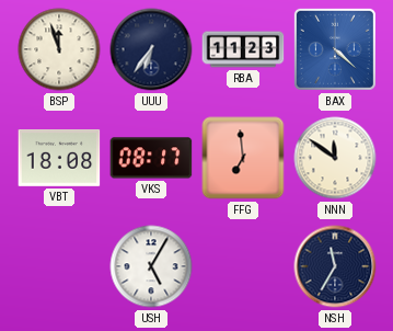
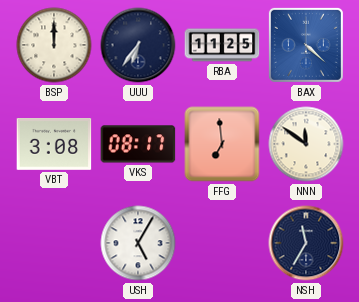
BSP: 11:57 -> 12:00
RBA: 11:23 -> 11:25
VBT: 18:08 -> 3:08
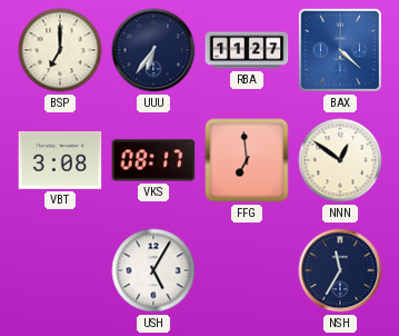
BSP: 12:00 -> 7:00
RBA: 11:25 -> 11:27
NNN: 11:51 -> 12:51
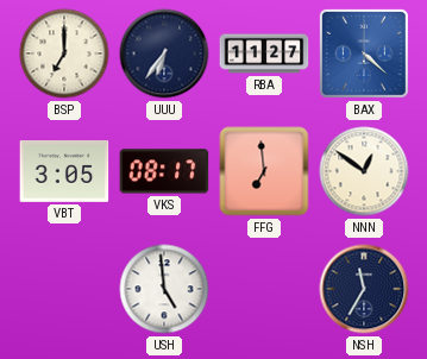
VBT: 3:08 -> 3:05
USH: 5:05 -> 4:59
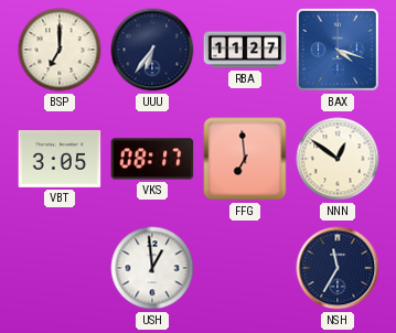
BAX: 4:22 -> 4:18
USH: 4:59 -> 12:59
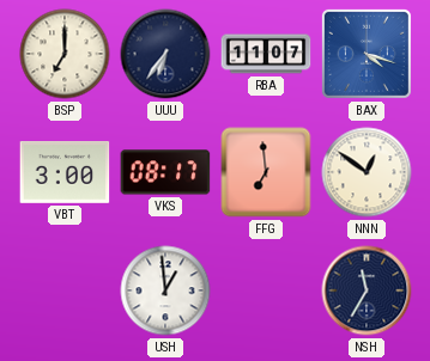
RBA: 11:27 -> 11:07
VBT: 3:05 -> 3:00
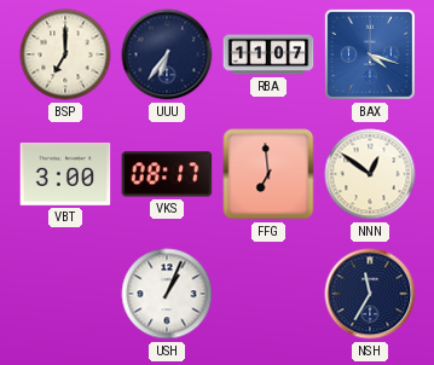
USH: 12:59 -> 1:04
